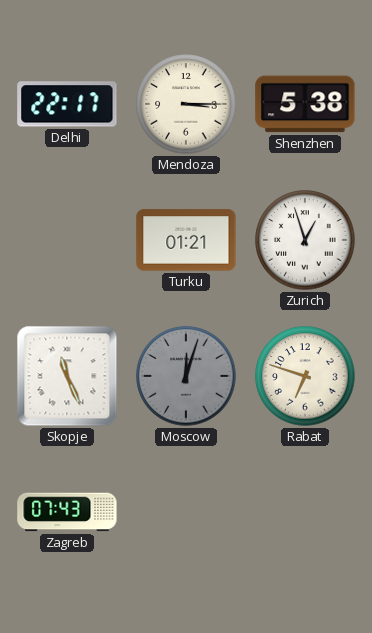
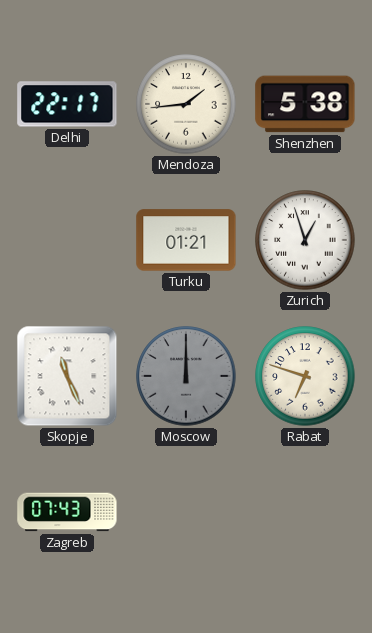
Mendoza: 3:15 -> 1:44
Moscow: 12:03 -> 12:00
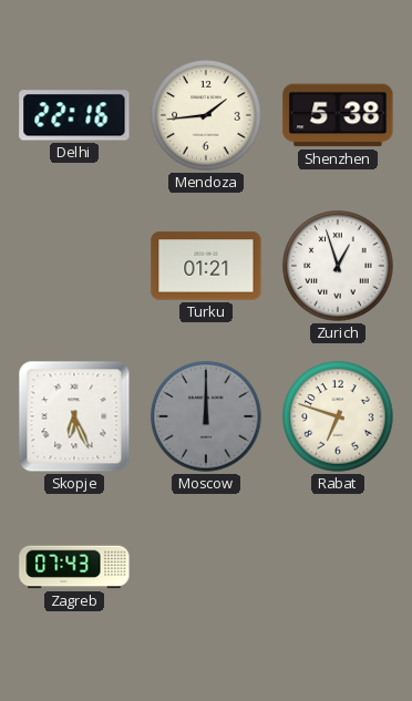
Delhi: 22:17 -> 22:16
Skopje: 11:26 -> 6:26
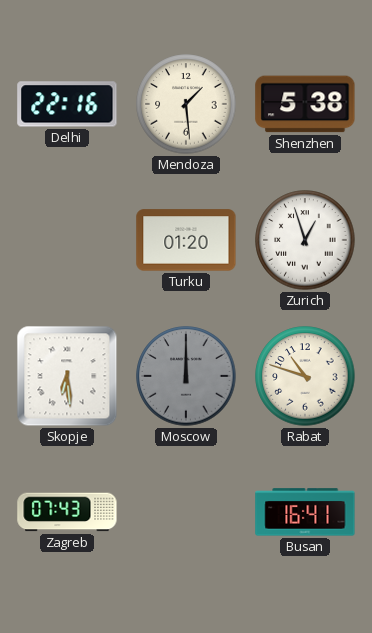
Mendoza: 1:44 -> 1:29
Turku: 01:21 -> 01:20
Skopje: 6:26 -> 6:29
Rabat: 6:48 -> 10:48
Busan: none -> 16:41
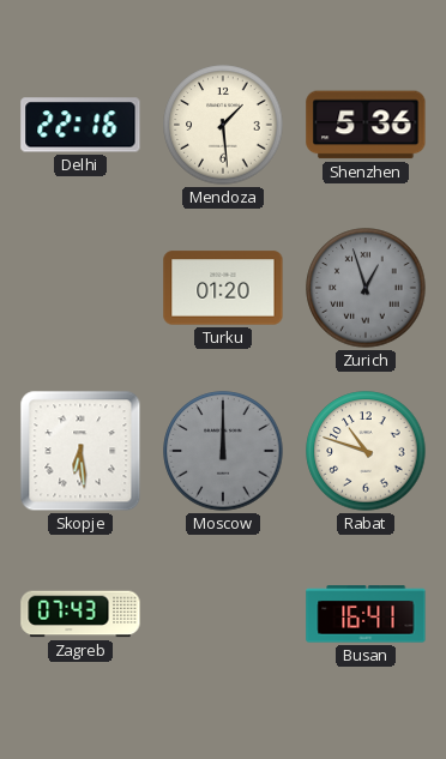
Shenzhen: 5:38 -> 5:36
Zurich dial: white -> grey
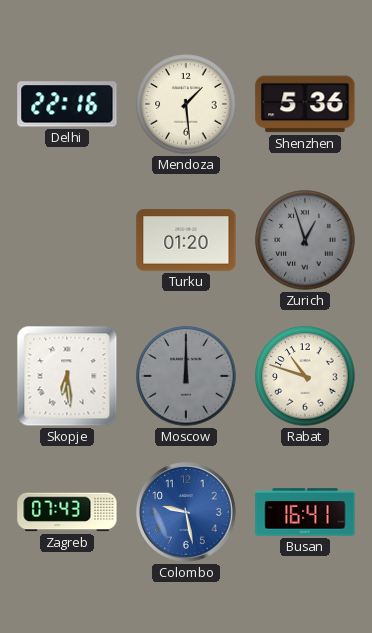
Colombo: none -> 9:28
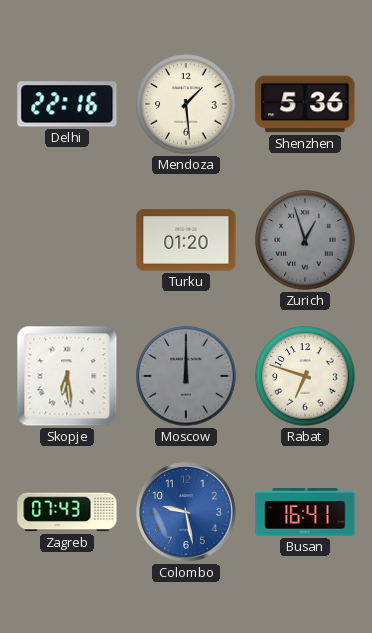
Rabat: 10:48 -> 6:48
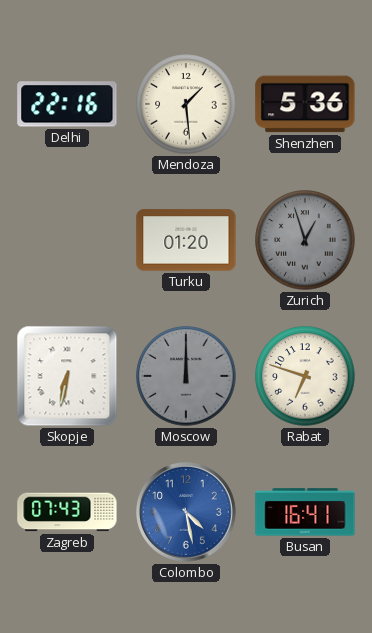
Skopje: 6:29 -> 6:32
Colombo: 9:28 -> 4:28
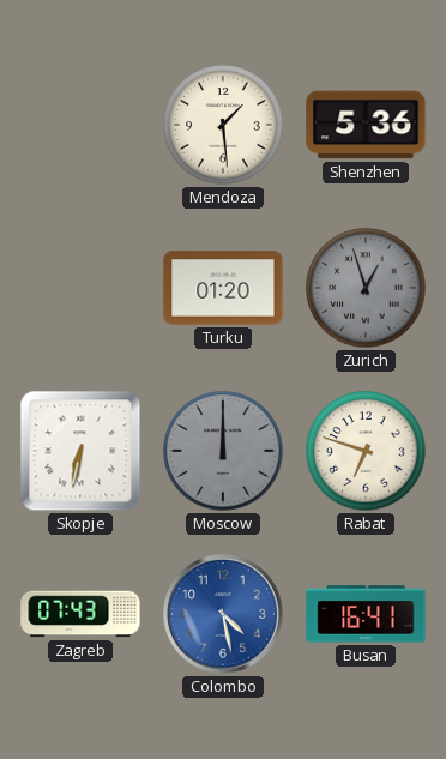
Delhi: 22:16 -> none
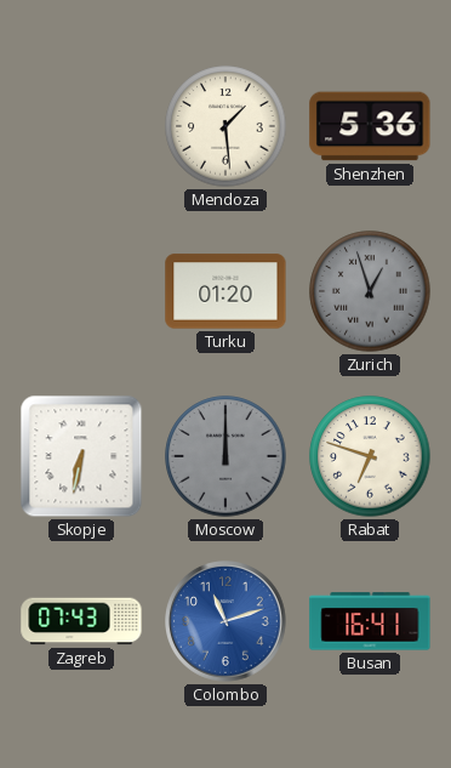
Colombo: 4:28 -> 11:12
